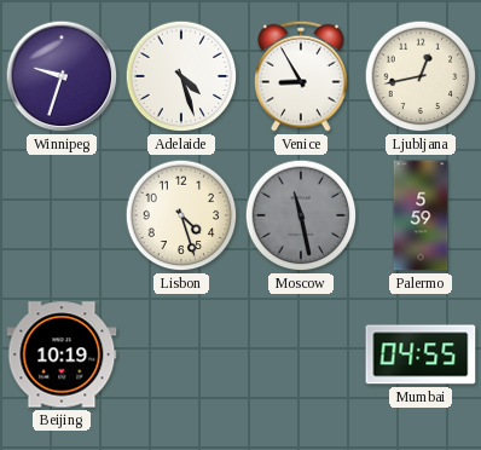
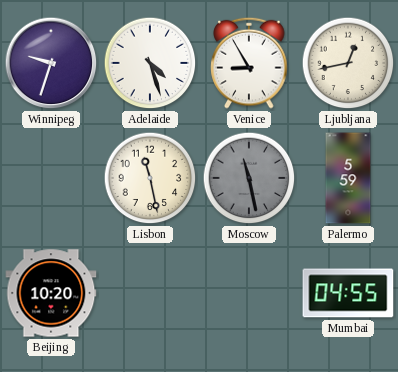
Lisbon: 4:27 -> 11:28
Beijing: 10:19 -> 10:20
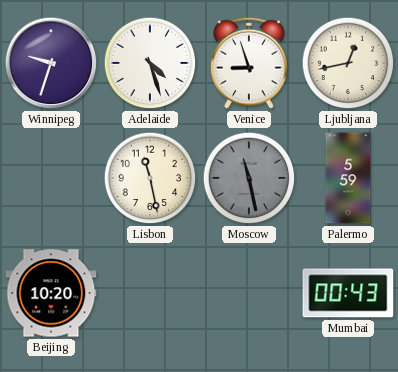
Venice: 8:55 -> 8:57
Mumbai: 04:55 -> 00:43
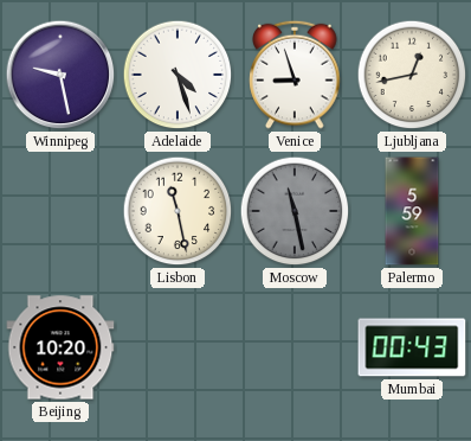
Winnipeg: 9:33 -> 9:28
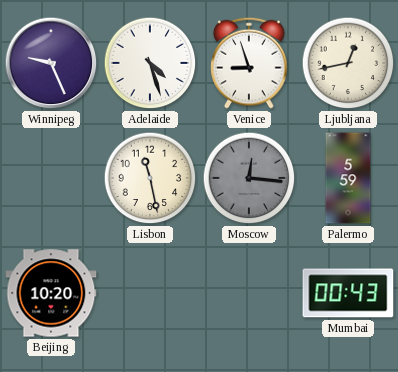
Winnipeg: 9:28 -> 9:26
Moscow: 11:28 -> 12:16
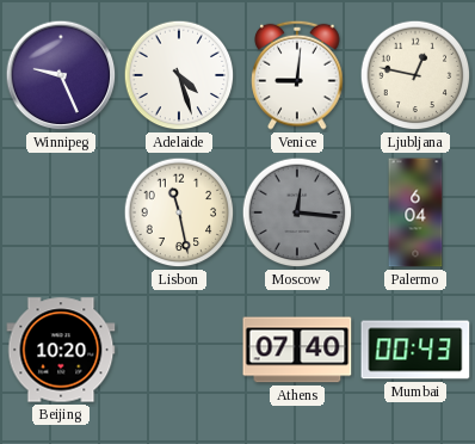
Venice: 8:57 -> 9:01
Ljubljana: 12:43 -> 12:47
Palermo: 5:59 -> 6:04
Athens: none -> 07:40
